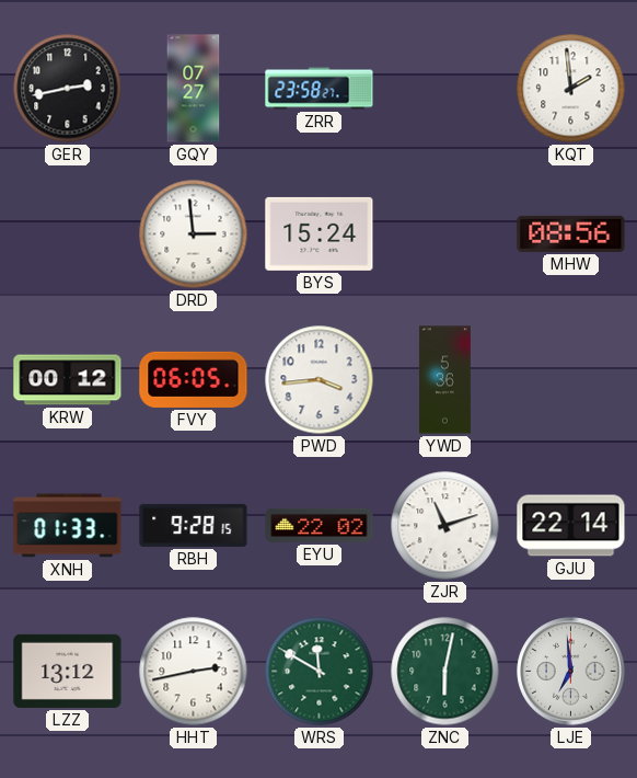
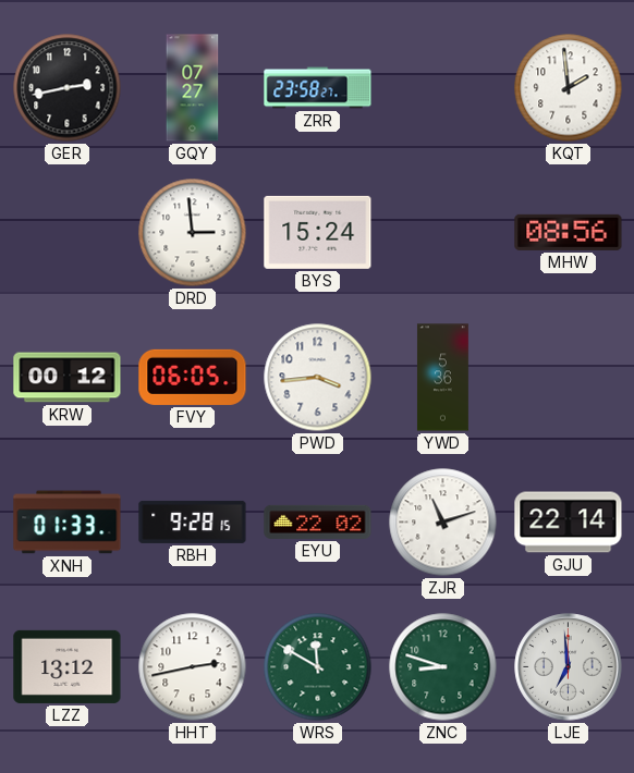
ZNC: 6:02 -> 8:48
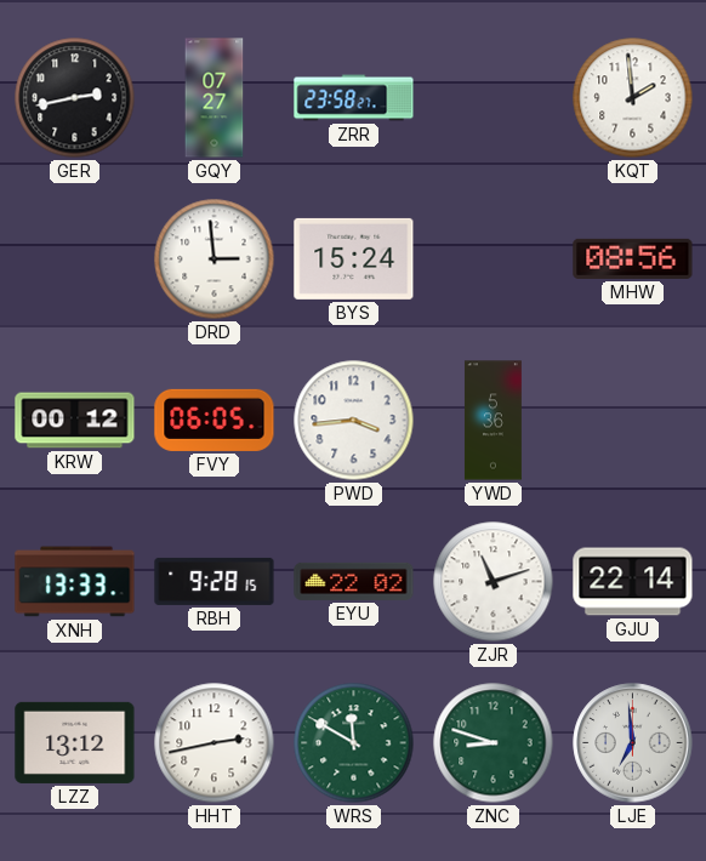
XNH: 01:33 -> 13:33
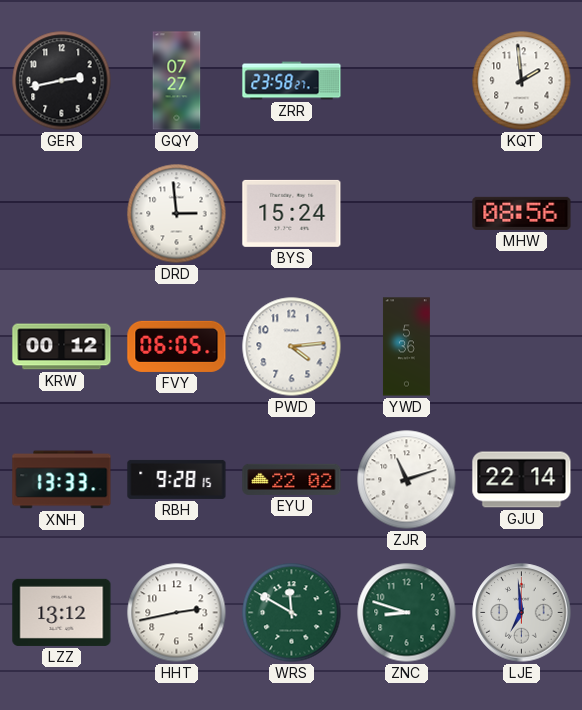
PWD: 3:44 -> 4:14
